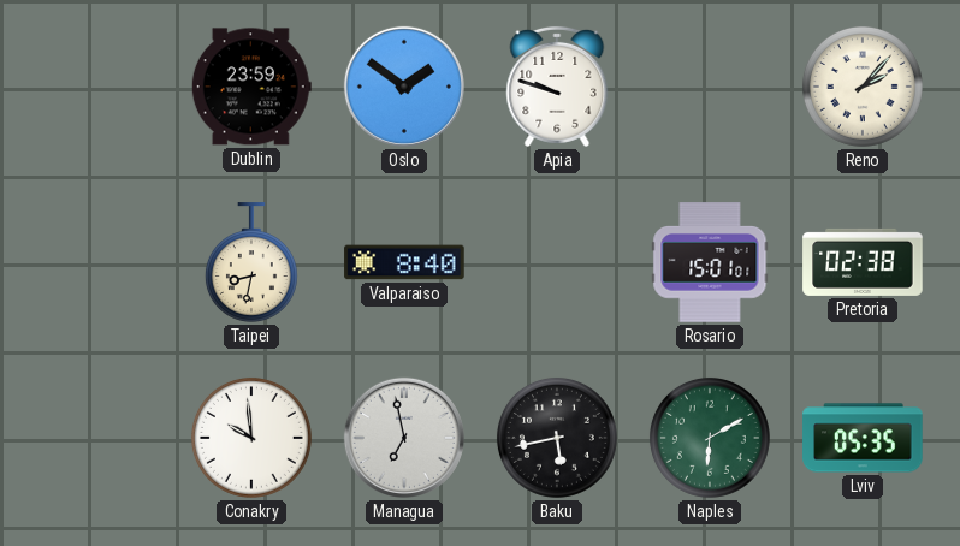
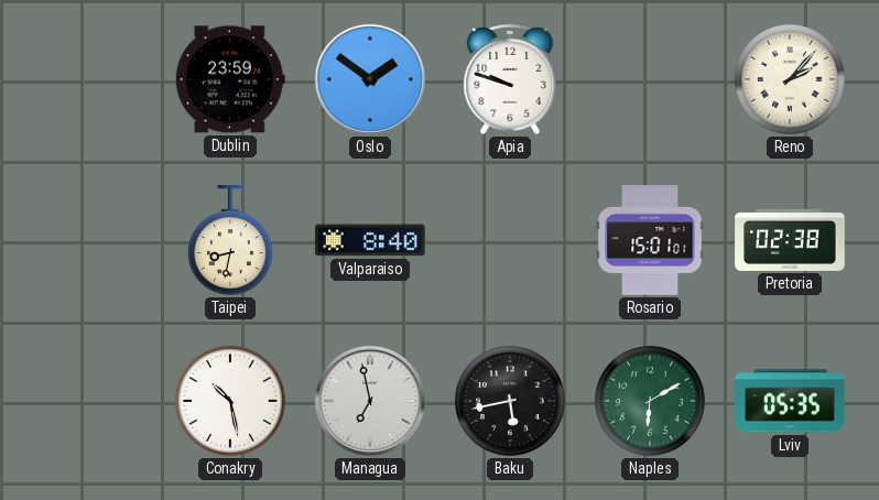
Conakry: 9:59 -> 10:28
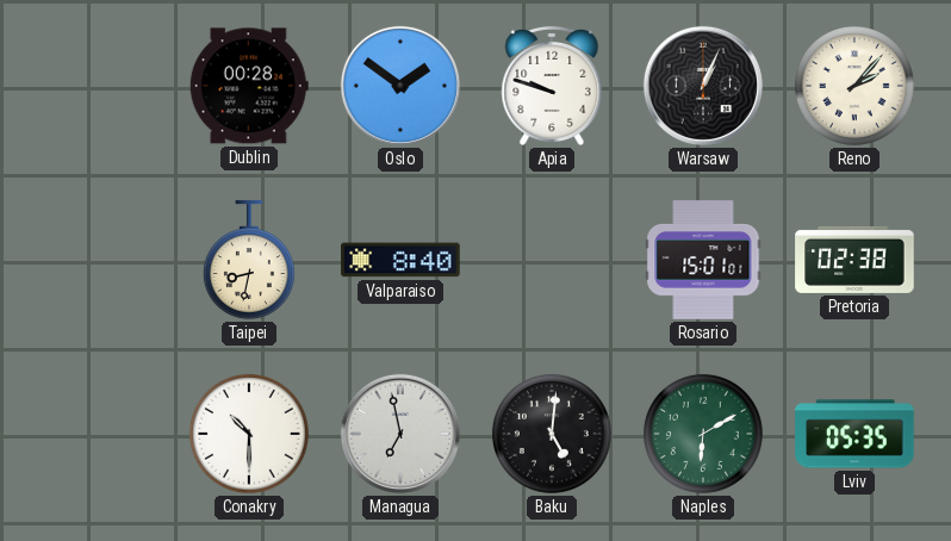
Dublin: 23:59 -> 00:28
Warsaw: none -> 1:04
Conakry: 10:28 -> 10:30
Baku: 5:43 -> 5:01
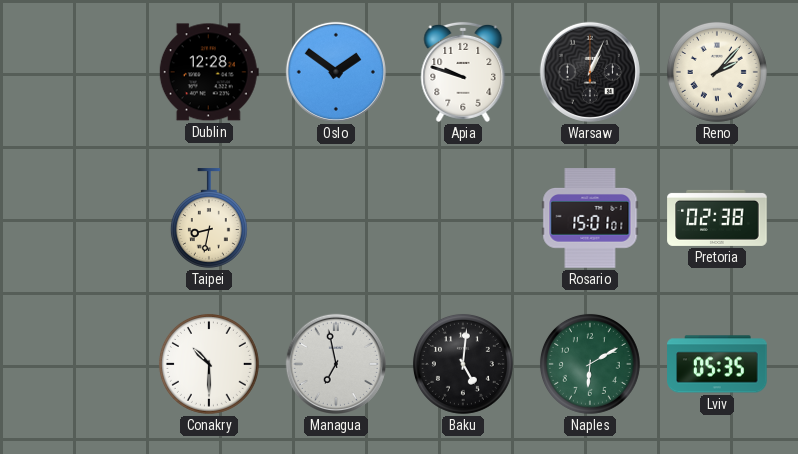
Dublin: 00:28 -> 12:28
Valparaiso: 8:40 -> none
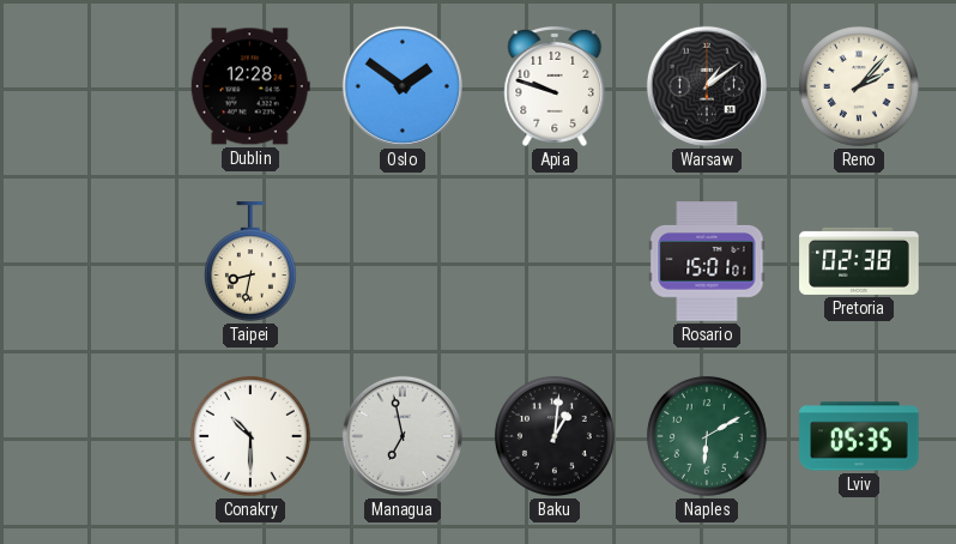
Warsaw: 1:04 -> 1:09
Baku: 5:01 -> 1:01
